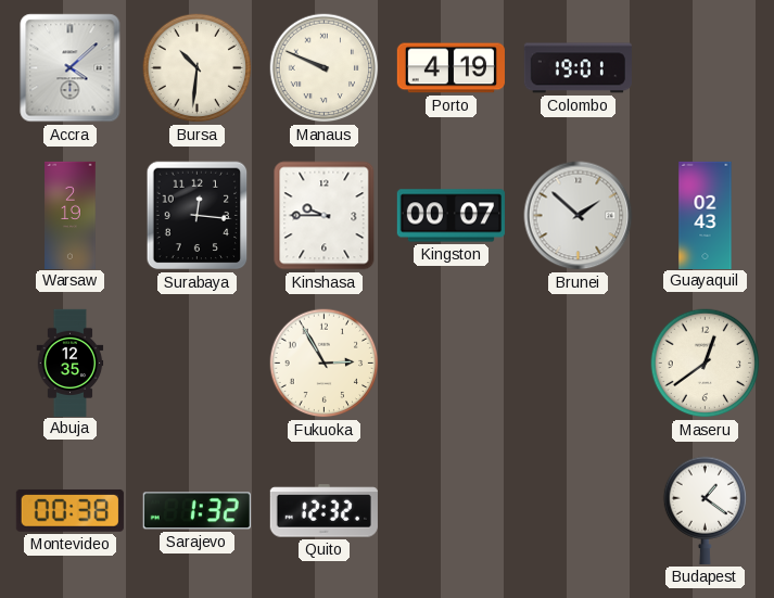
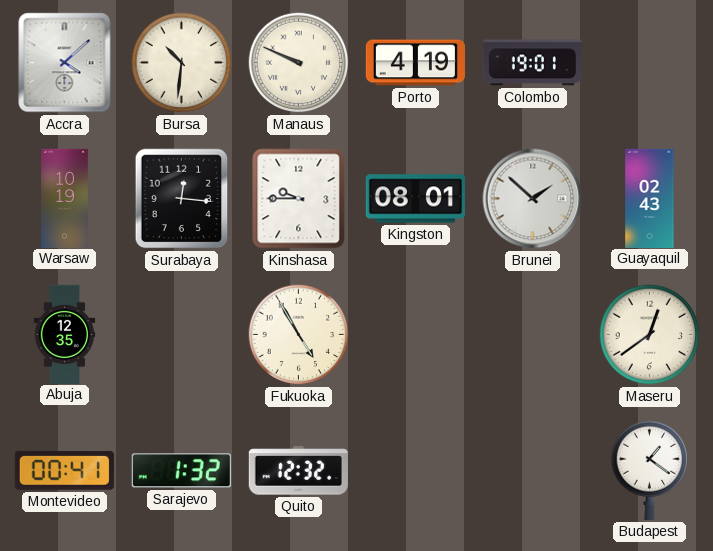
Warsaw: 2:19 -> 10:19
Kingston: 00:07 -> 08:01
Fukuoka: 2:55 -> 4:55
Montevideo: 00:38 -> 00:41
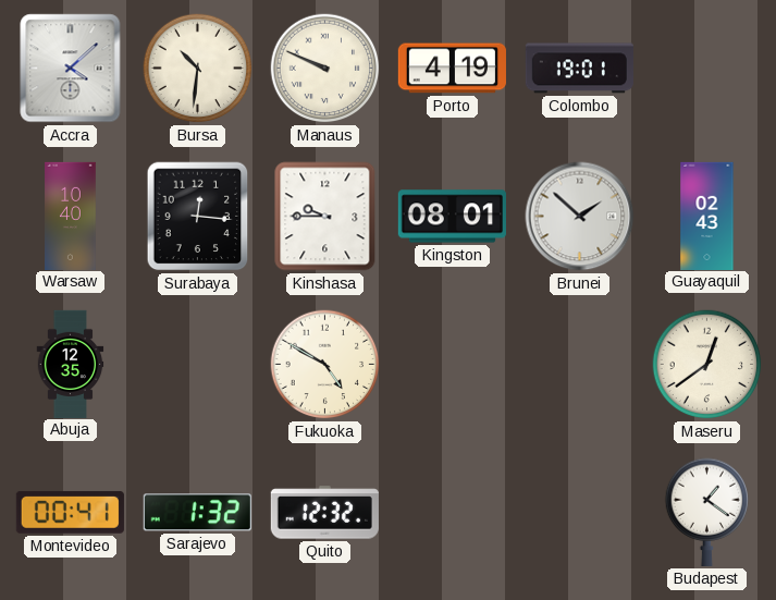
Warsaw: 10:19 -> 10:40
Fukuoka: 4:55 -> 4:50
